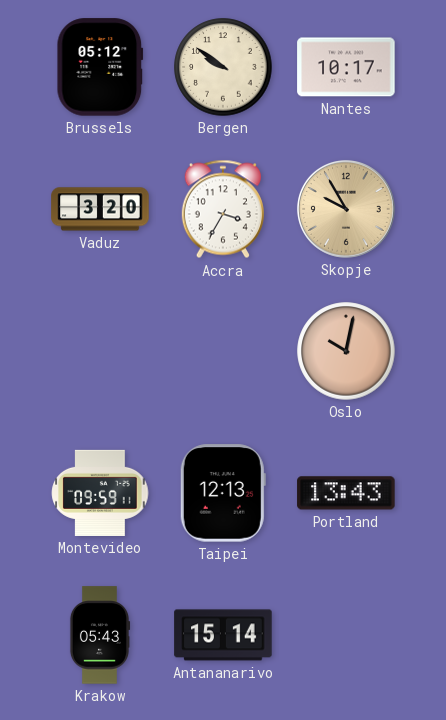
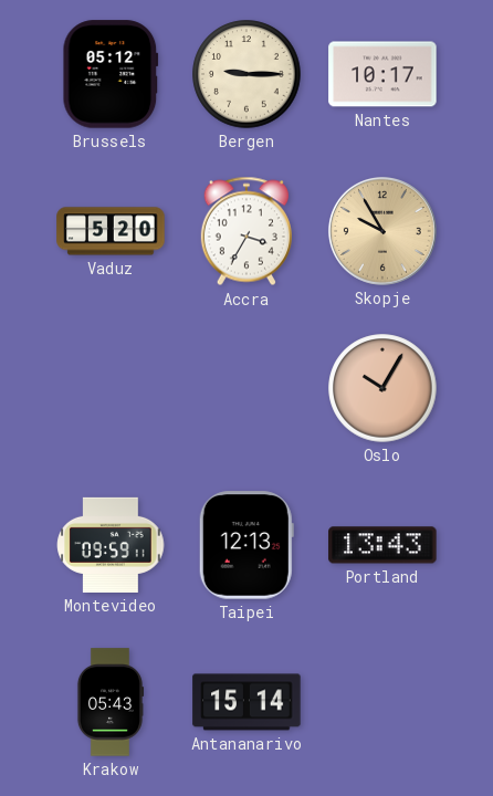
Bergen: 9:51 -> 9:15
Vaduz: 3:20 -> 5:20
Oslo: 10:02 -> 10:05
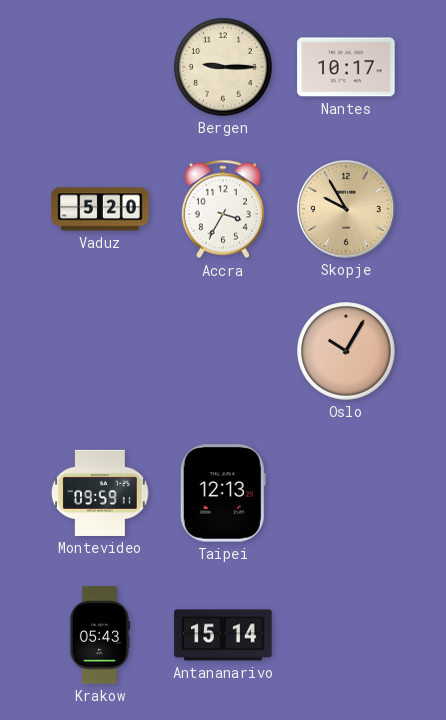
Brussels: 05:12 -> none
Portland: 13:43 -> none
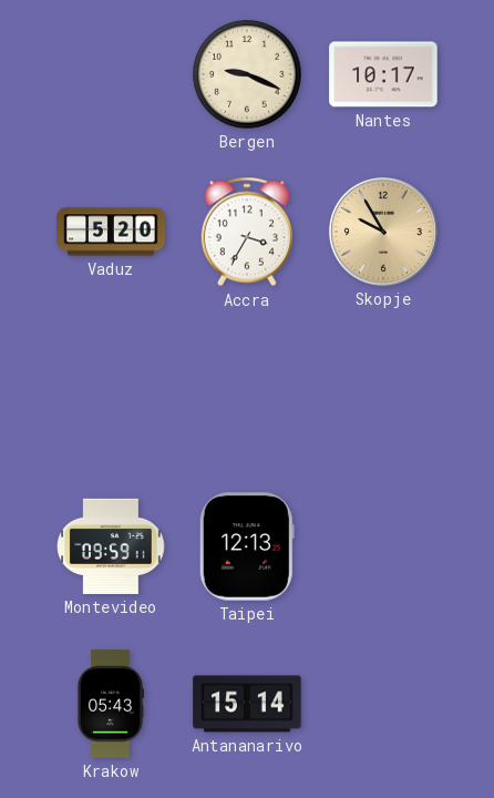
Bergen: 9:15 -> 9:19
Oslo: 10:05 -> none
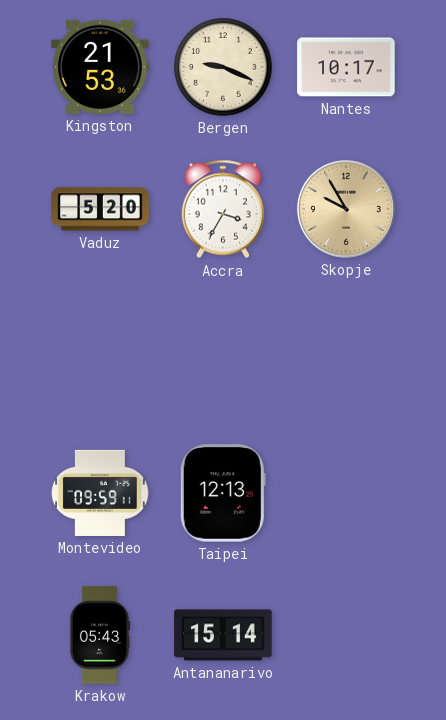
Kingston: none -> 21:53
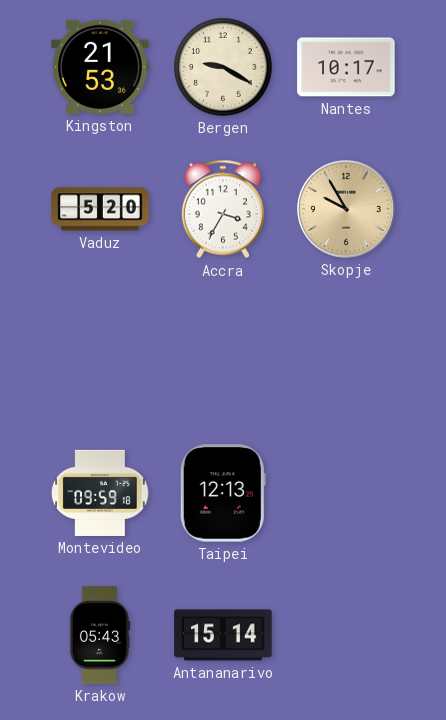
Bergen: 9:19 -> 9:20
Montevideo: 09:59:11 -> 09:59:18
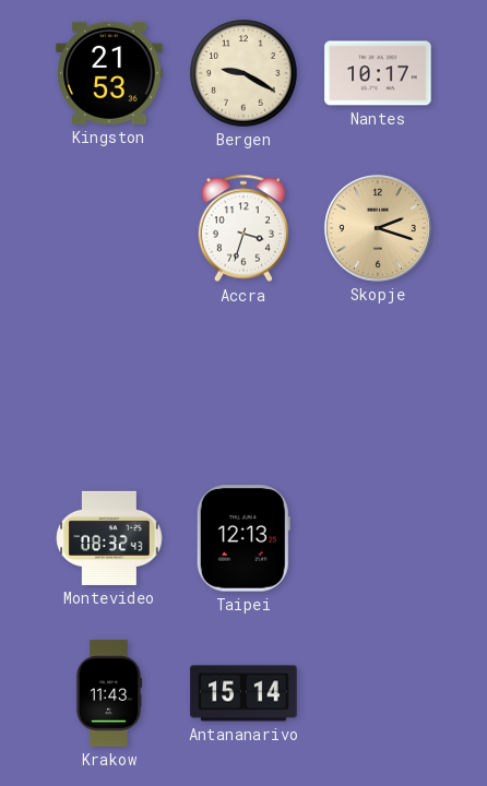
Vaduz: 5:20 -> none
Accra: 3:35 -> 3:33
Skopje: 9:55 -> 2:18
Montevideo: 09:59 -> 08:32
Krakow: 05:43 -> 11:43
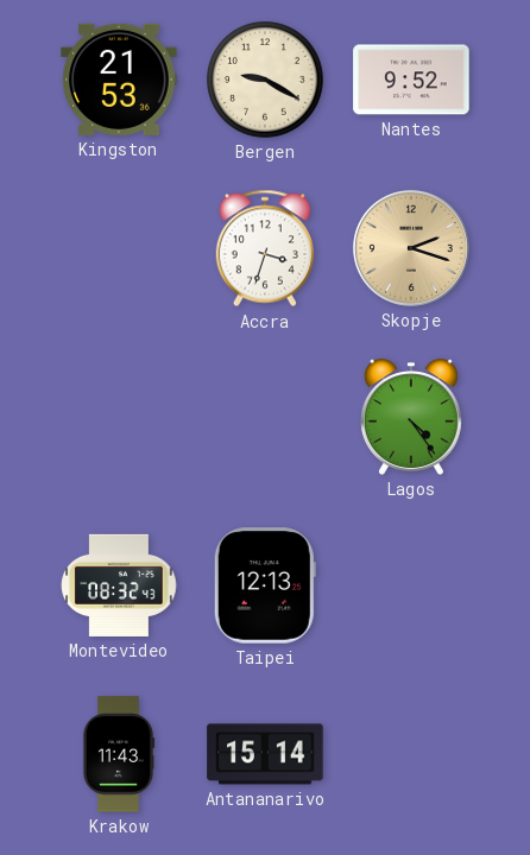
Nantes: 10:17 -> 9:52
Lagos: none -> 4:24
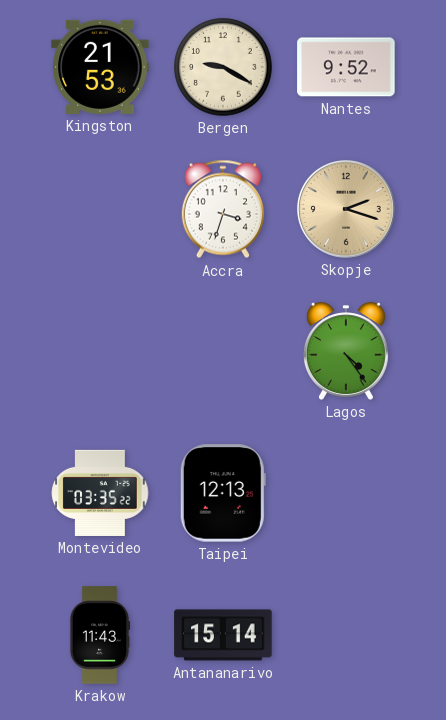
Montevideo: 08:32 -> 03:35
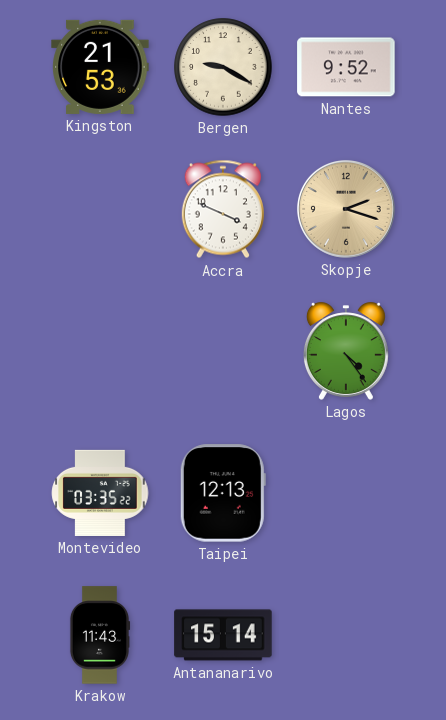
Accra: 3:33 -> 3:49
